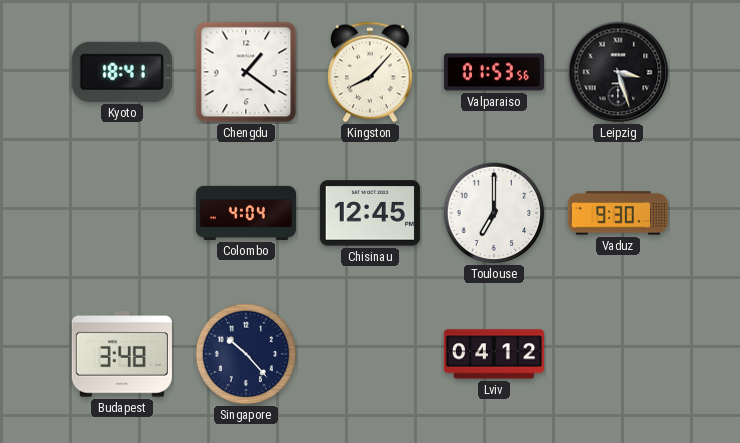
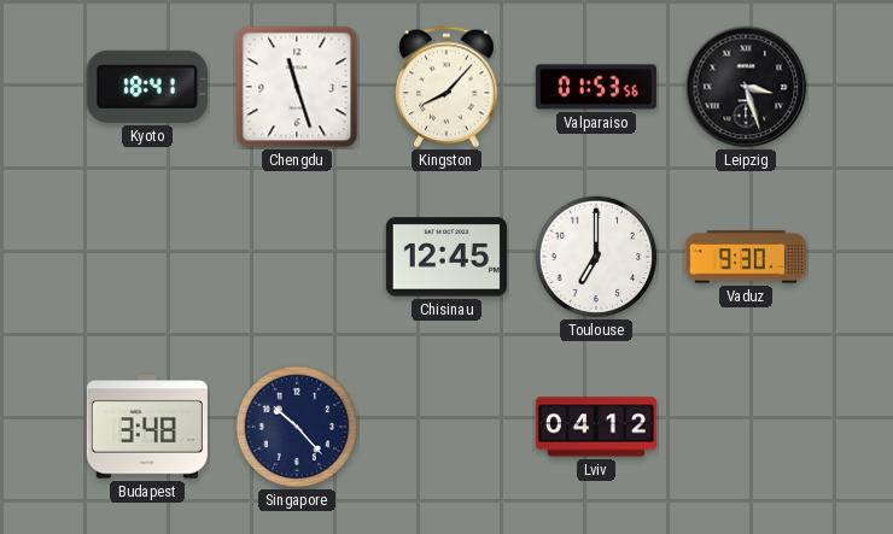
Chengdu: 1:21 -> 11:27
Colombo: 4:04 -> none
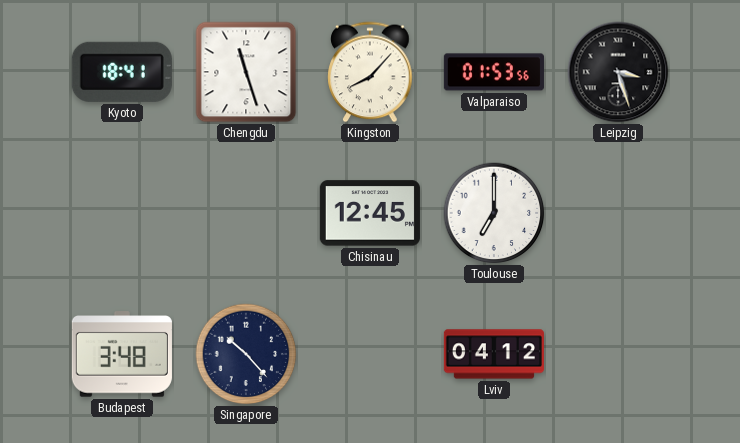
Vaduz: 9:30 -> none
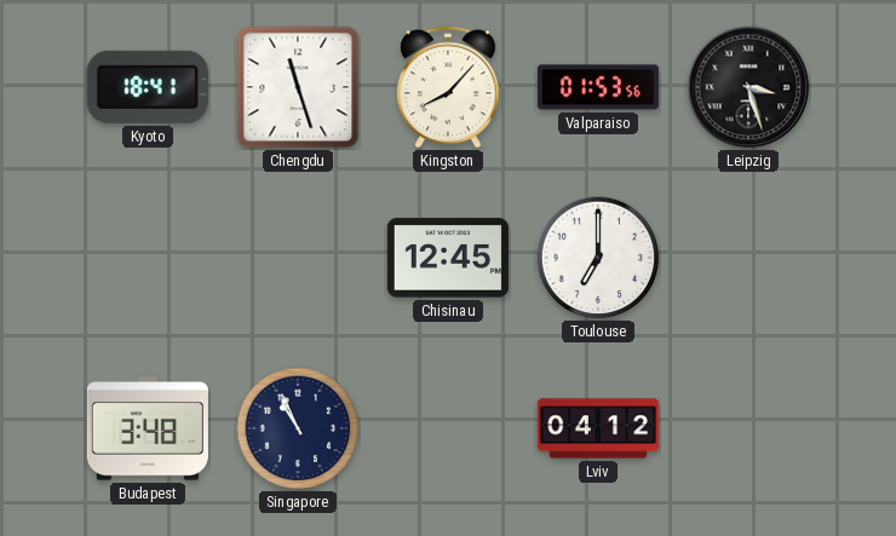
Singapore: 10:23 -> 10:56
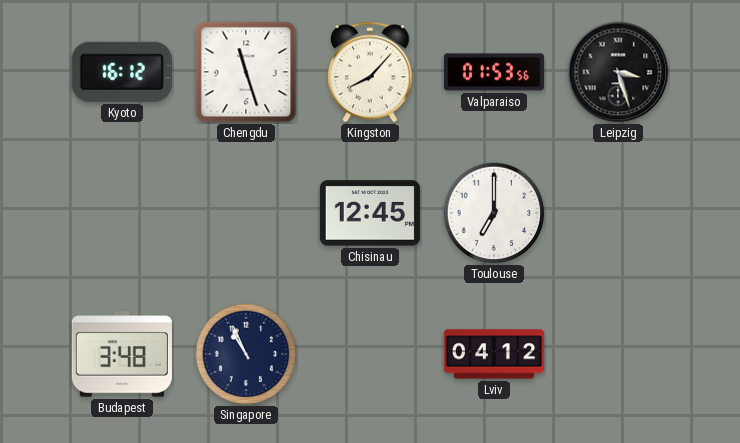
Kyoto: 18:41 -> 16:12
